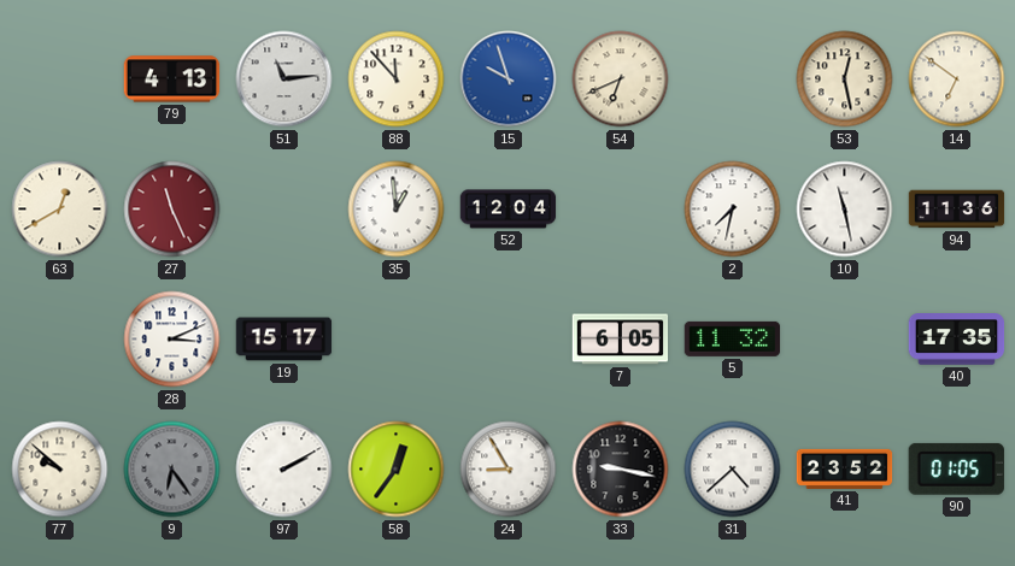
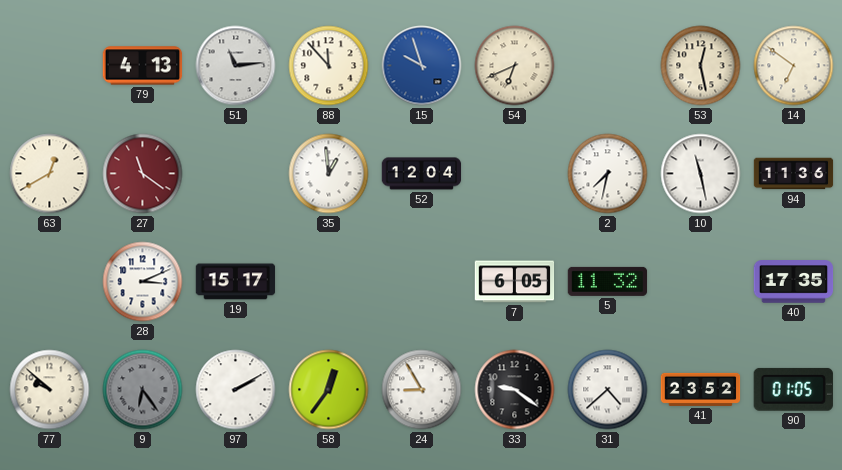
27: 11:26 -> 11:21
33: 9:17 -> 9:21
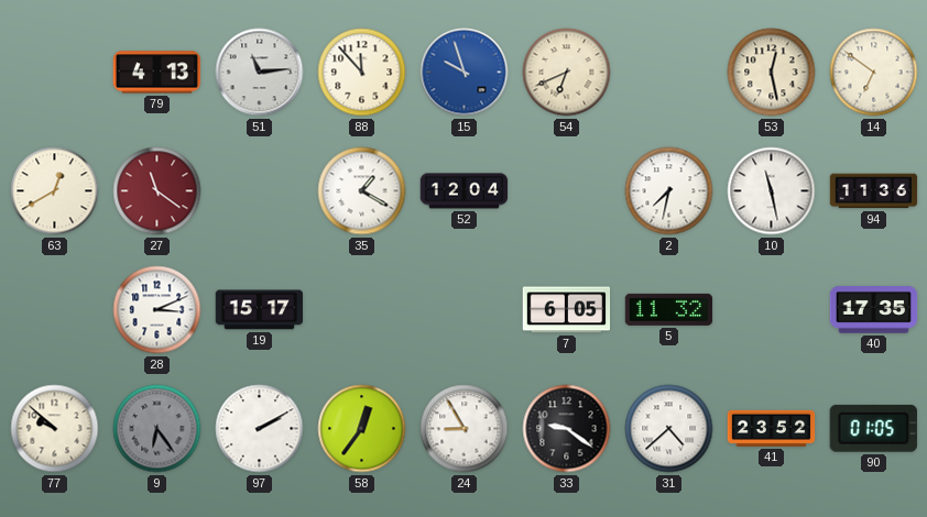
35: 12:59 -> 1:20
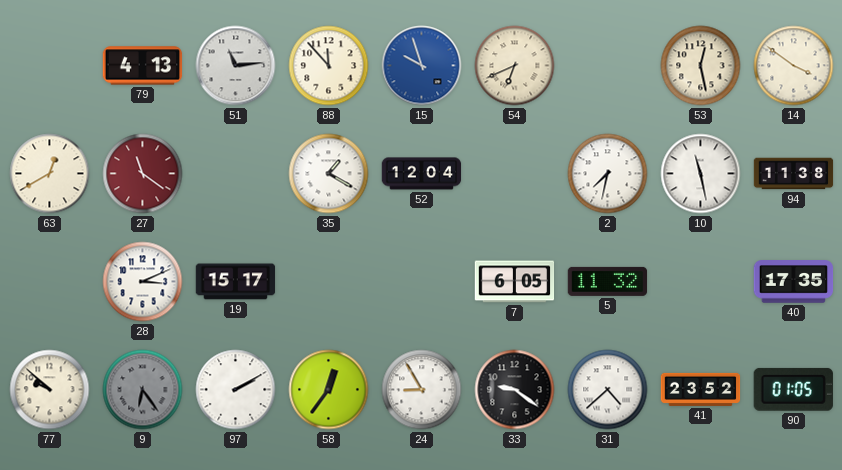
14: 6:51 -> 3:51
94: 11:36 -> 11:38
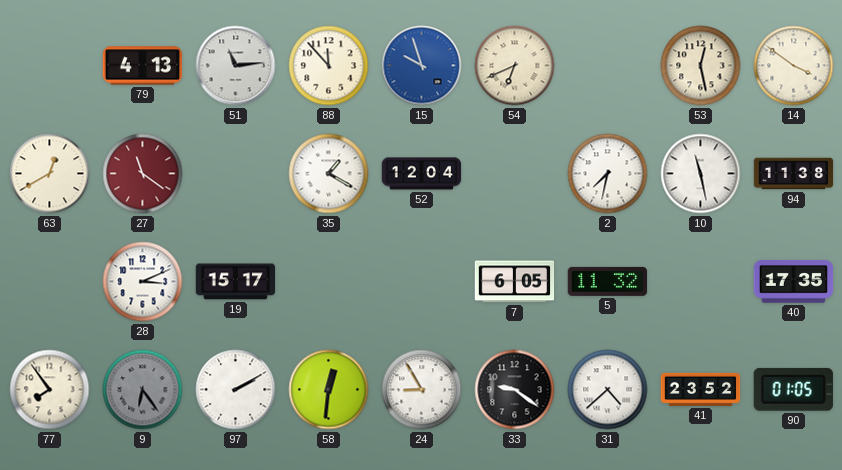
77: 9:52 -> 7:54
58: 12:36 -> 12:31
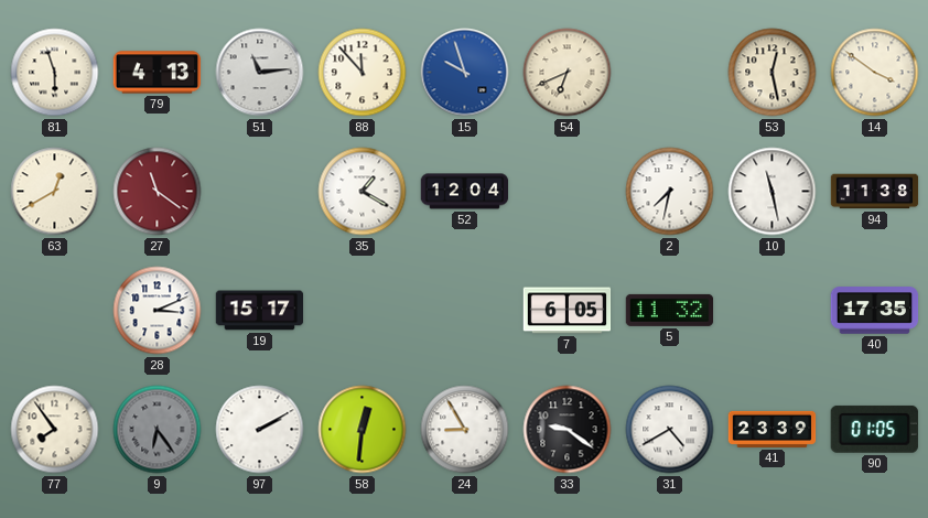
81: none -> 5:57
31: 4:38 -> 4:40
41: 23:52 -> 23:39
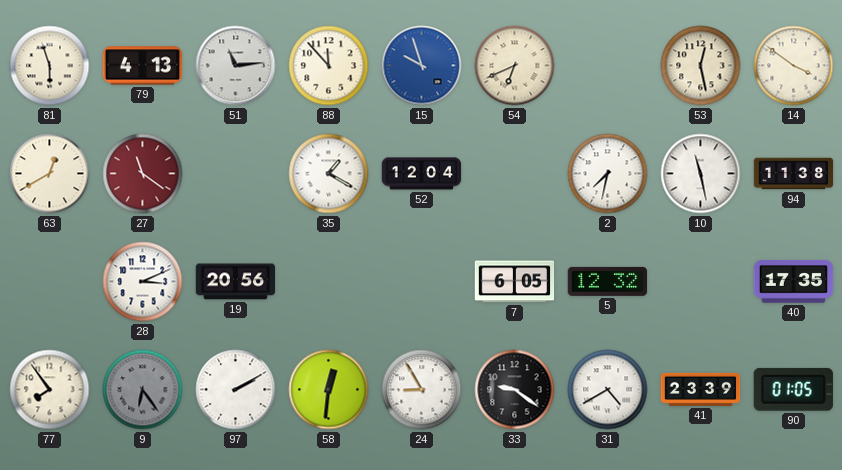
19: 15:17 -> 20:56
5: 11:32 -> 12:32
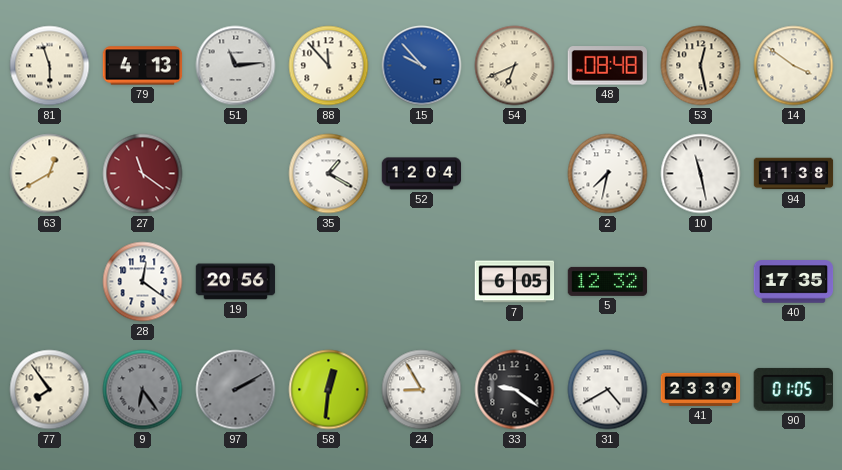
15: 9:57 -> 9:53
48: none -> 08:48
28: 3:11 -> 12:21
97 dial: white -> grey
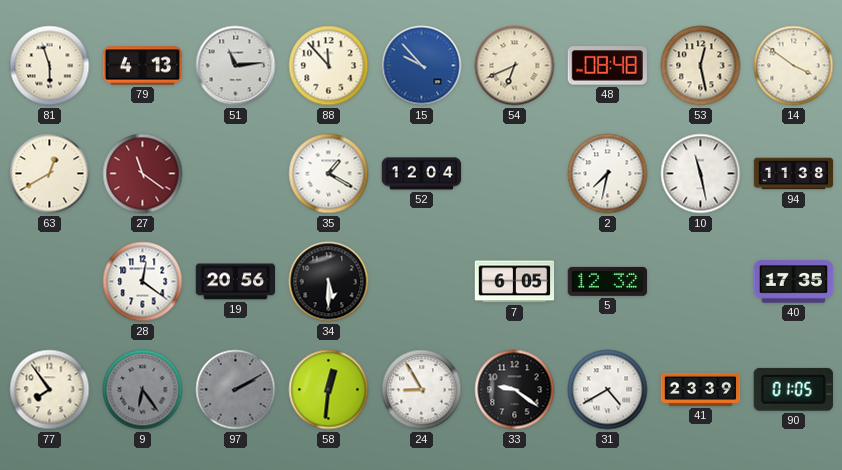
34: none -> 5:30
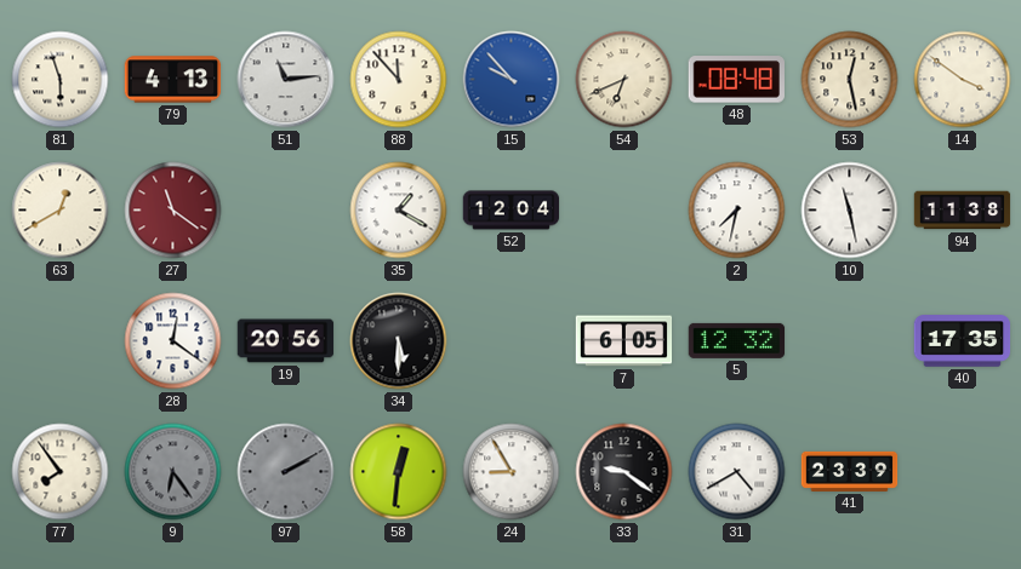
90: 01:05 -> none
